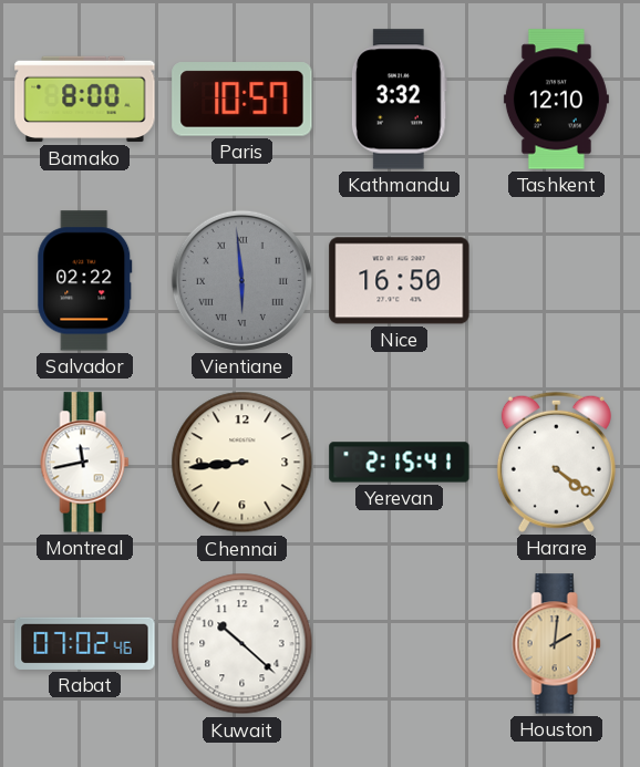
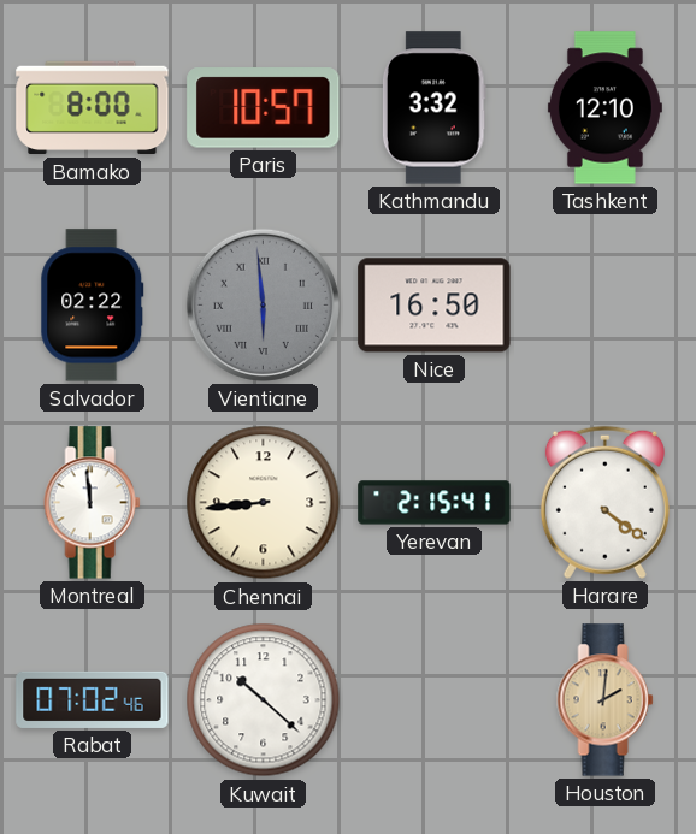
Montreal: 11:43 -> 11:59
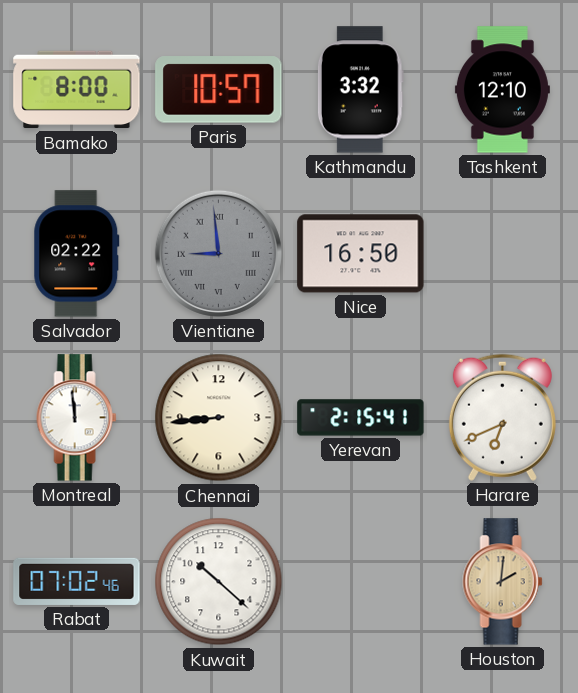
Vientiane: 5:59 -> 8:59
Harare: 4:21 -> 6:41
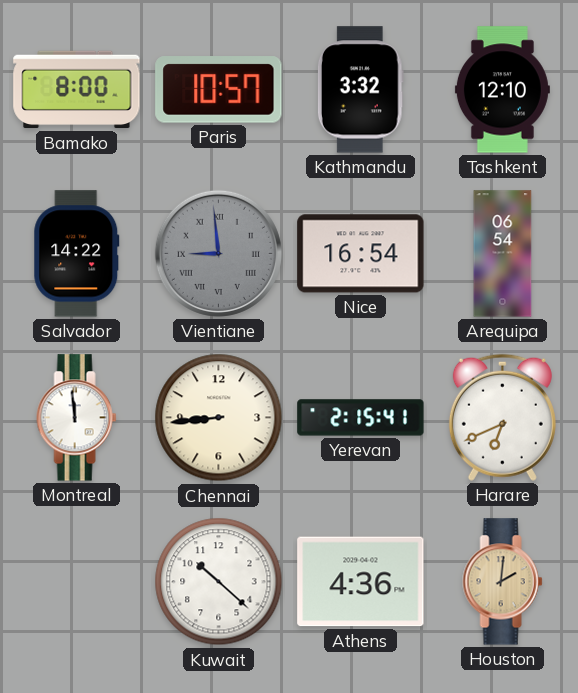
Salvador: 02:22 -> 14:22
Nice: 16:50 -> 16:54
Arequipa: none -> 06:54
Rabat: 07:02 -> none
Athens: none -> 4:36
